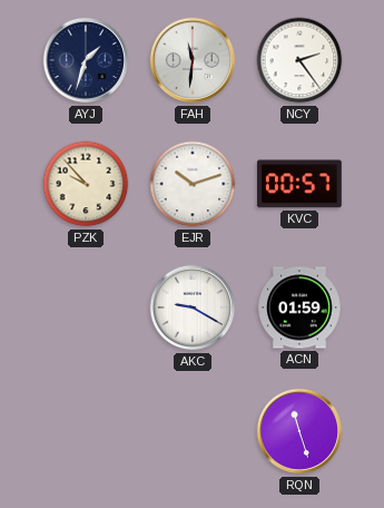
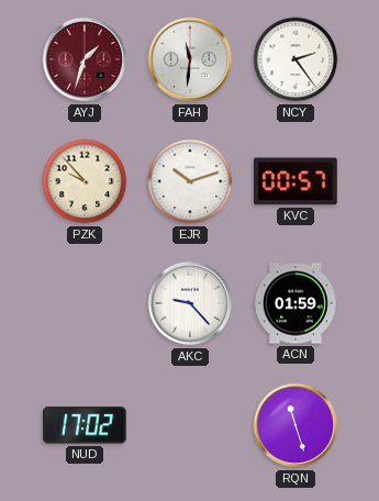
AYJ dial: navy -> burgundy
AKC: 9:20 -> 9:23
NUD: none -> 17:02
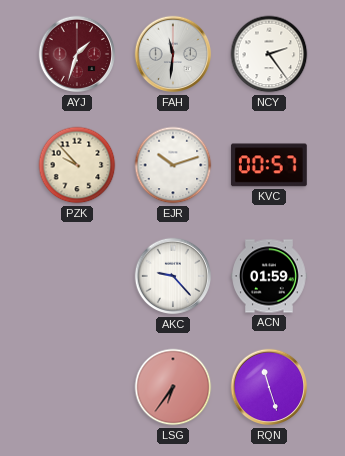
NUD: 17:02 -> none
LSG: none -> 6:36
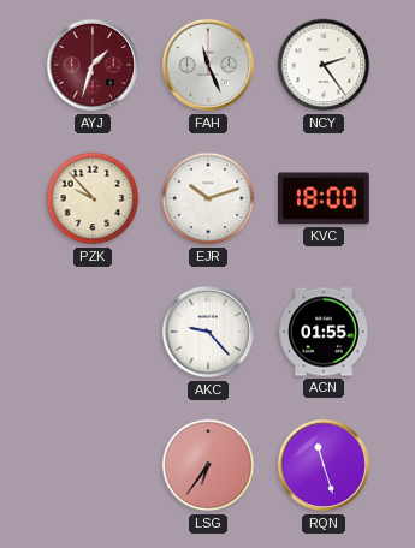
FAH: 11:31 -> 11:26
KVC: 00:57 -> 18:00
ACN: 01:59 -> 01:55
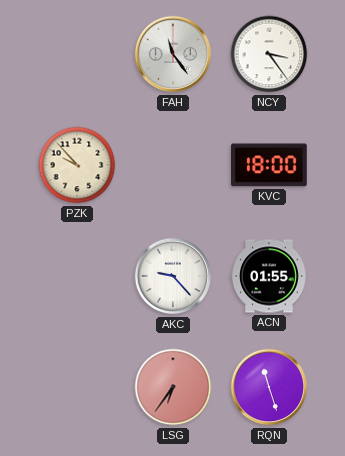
AYJ: 1:33 -> none
FAH: 11:26 -> 11:24
NCY: 2:24 -> 3:24
EJR: 10:12 -> none
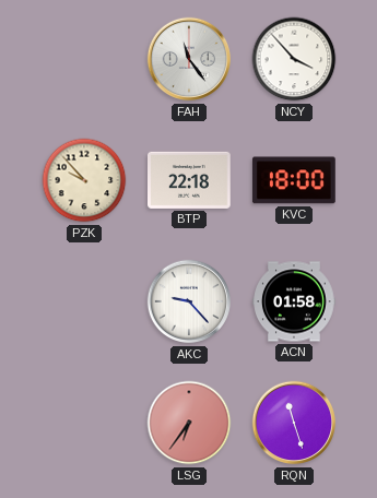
NCY: 3:24 -> 3:53
BTP: none -> 22:18
ACN: 01:55 -> 01:58
